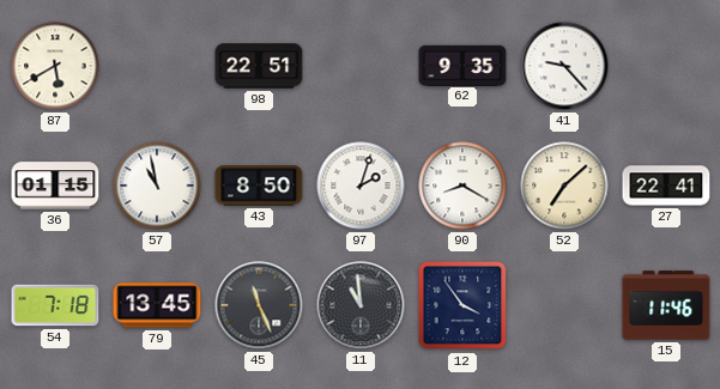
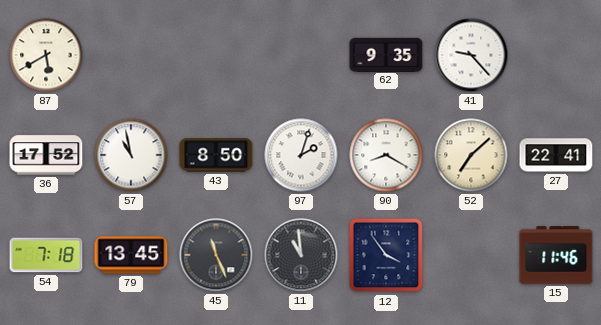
98: 22:51 -> none
36: 01:15 -> 17:52
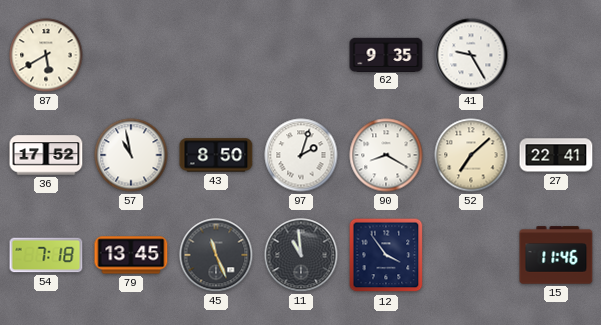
41: 9:23 -> 9:25
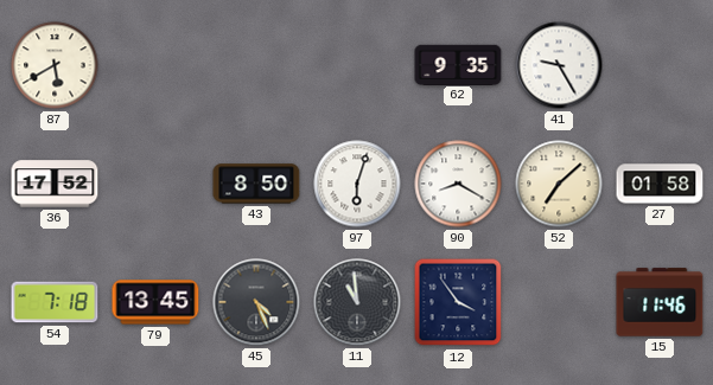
57: 10:58 -> none
97: 2:03 -> 6:03
27: 22:41 -> 01:58
45: 11:26 -> 4:26
